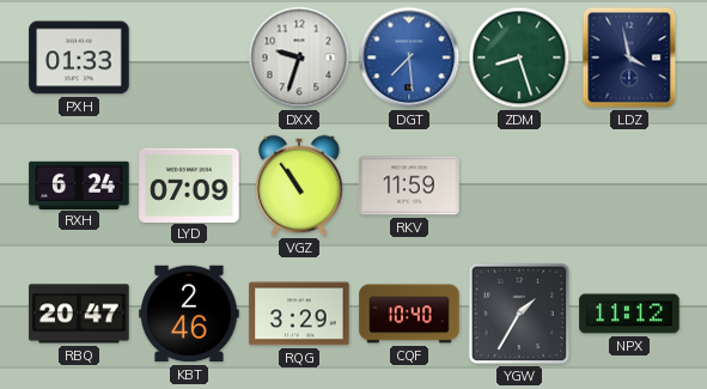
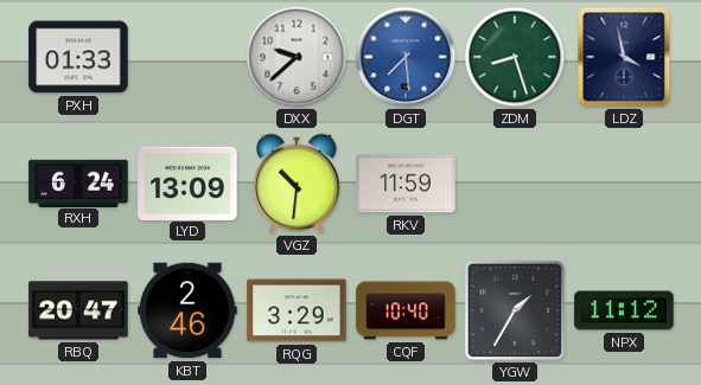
DXX: 9:33 -> 9:38
LYD: 07:09 -> 13:09
VGZ: 10:54 -> 10:31
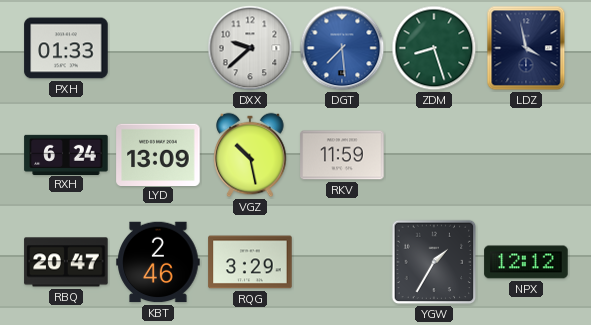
VGZ: 10:31 -> 10:28
CQF: 10:40 -> none
NPX: 11:12 -> 12:12
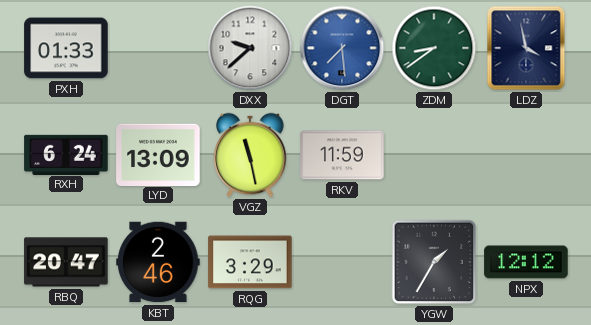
ZDM: 8:27 -> 8:39
VGZ: 10:28 -> 11:28
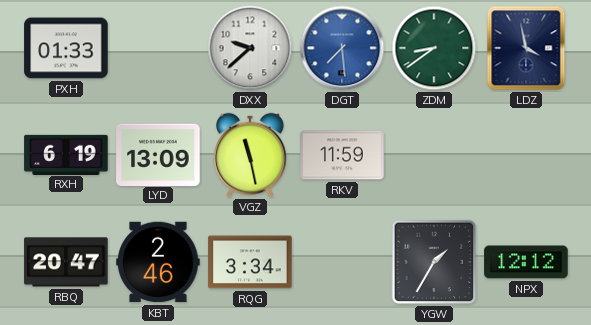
RXH: 6:24 -> 6:19
RQG: 3:29 -> 3:34
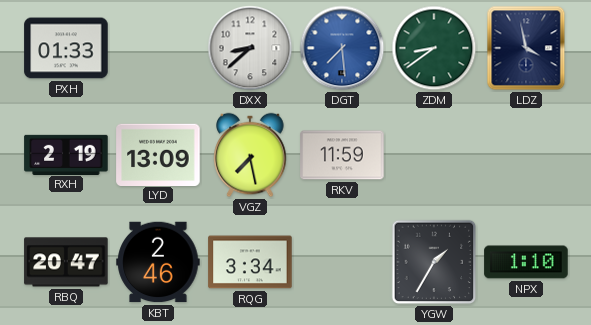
DXX: 9:38 -> 8:38
RXH: 6:19 -> 2:19
VGZ: 11:28 -> 7:28
NPX: 12:12 -> 1:10
